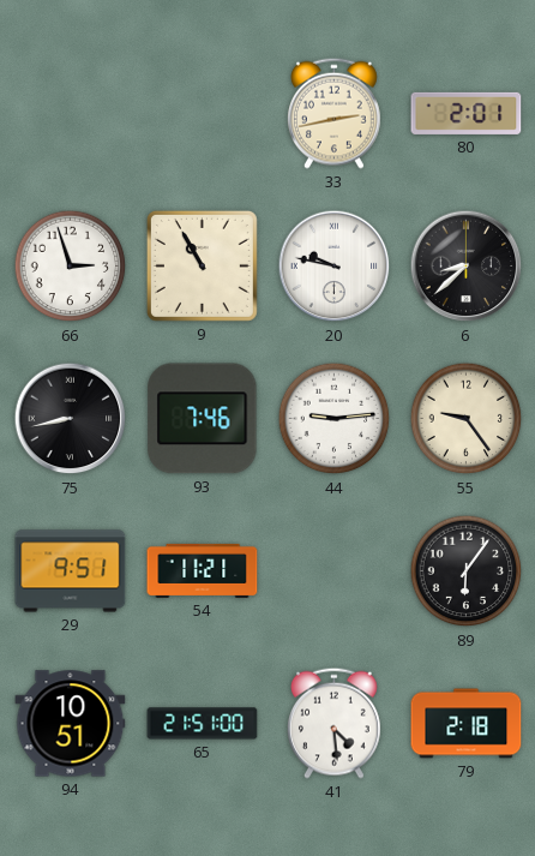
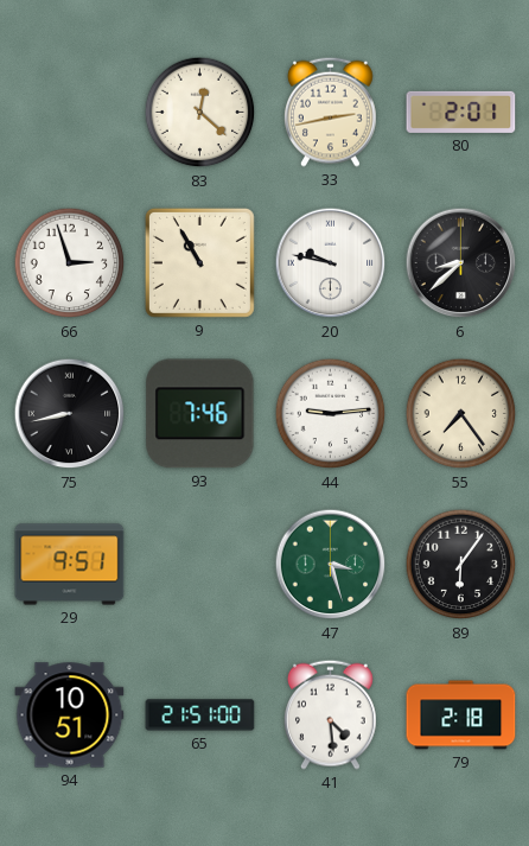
83: none -> 12:22
55: 9:24 -> 7:24
54: 11:21 -> none
47: none -> 3:27
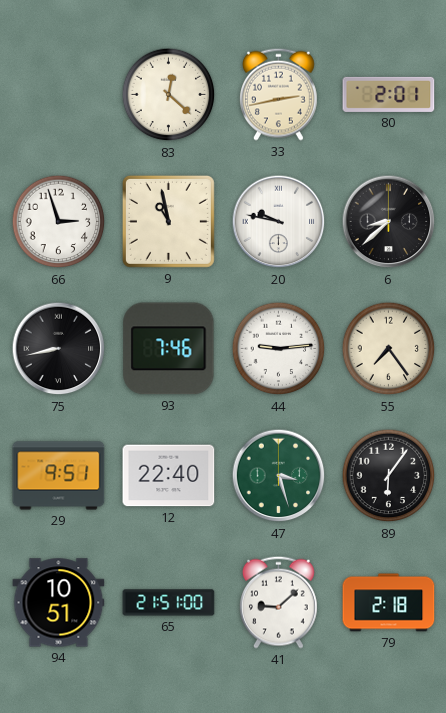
9: 10:55 -> 10:58
12: none -> 22:40
41: 4:29 -> 9:08
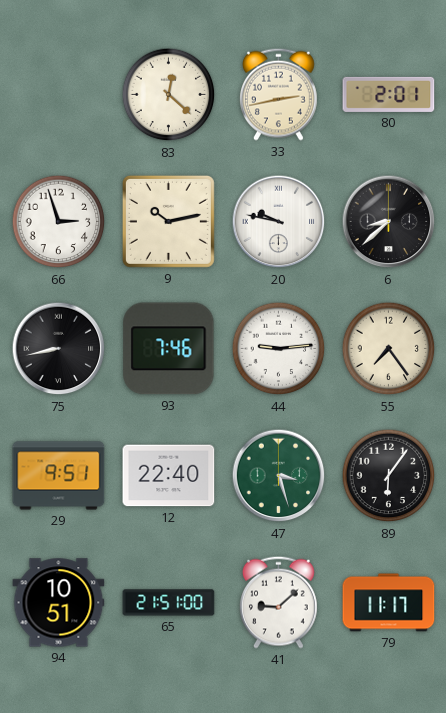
9: 10:58 -> 10:13
79: 2:18 -> 11:17
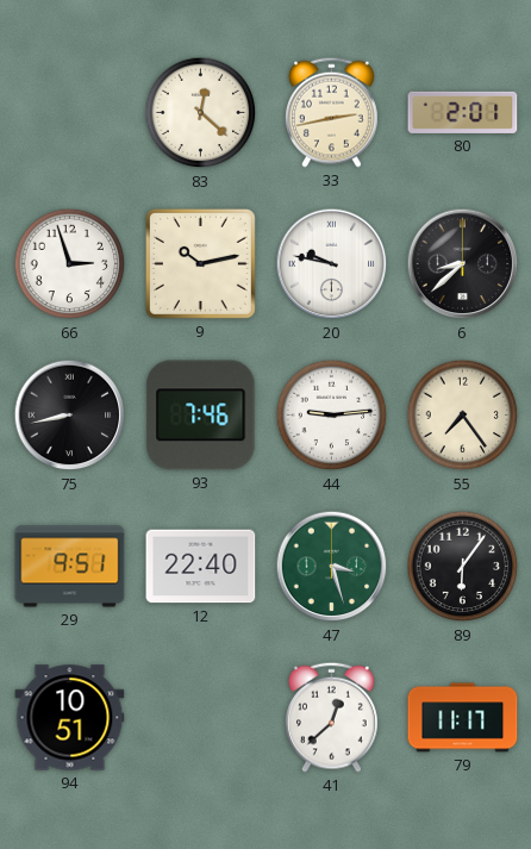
65: 21:51 -> none
41: 9:08 -> 12:38
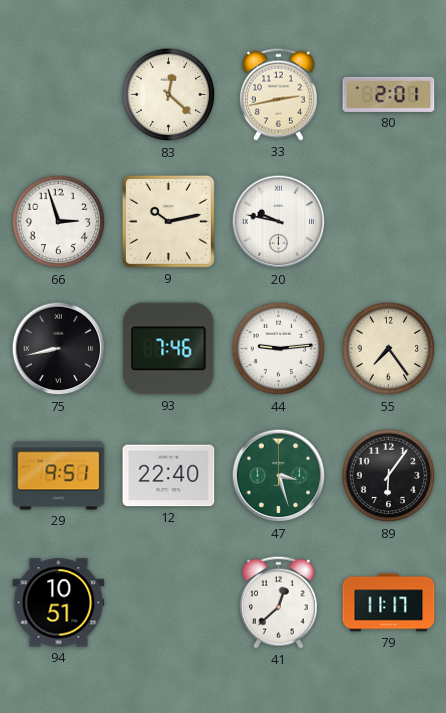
6: 8:38 -> none
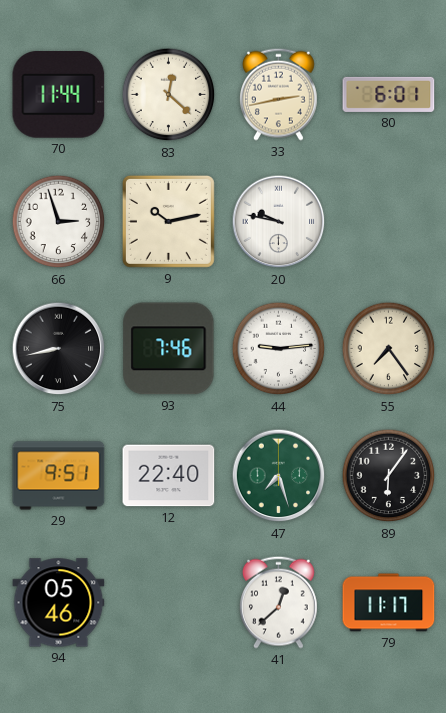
70: none -> 11:44
80: 2:01 -> 6:01
47: 3:27 -> 7:27
94: 10:51 -> 05:46
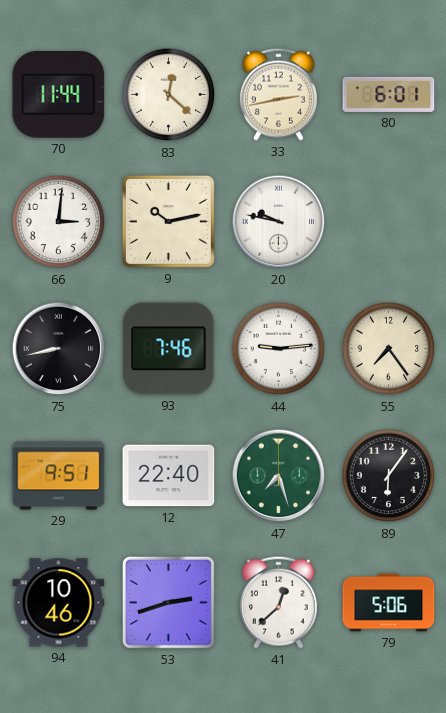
66: 2:57 -> 3:01
94: 05:46 -> 10:46
53: none -> 2:42
79: 11:17 -> 5:06
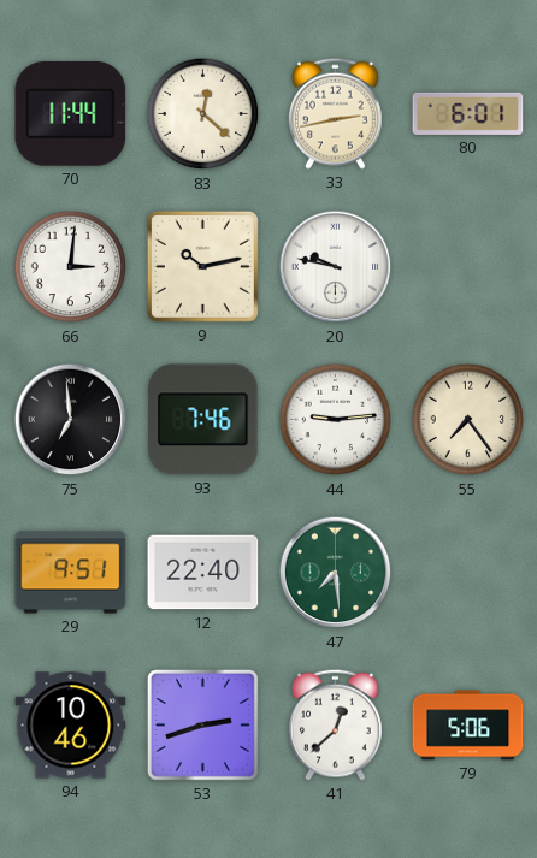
75: 8:43 -> 6:59
47: 7:27 -> 7:29
89: 6:06 -> none
